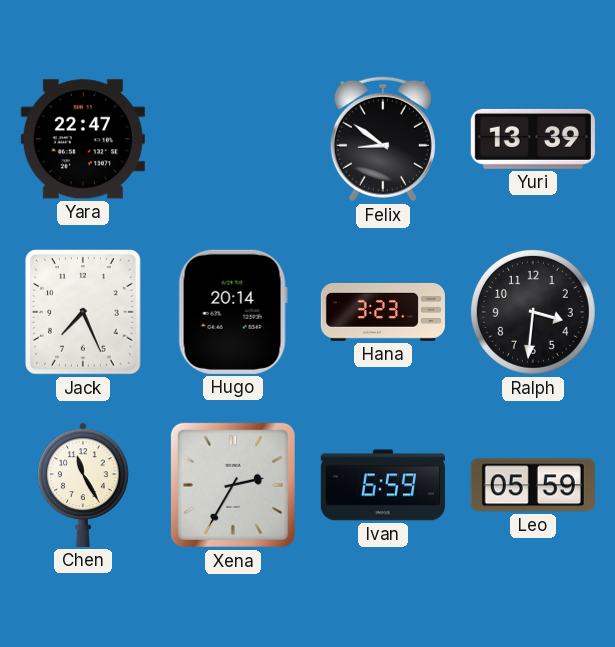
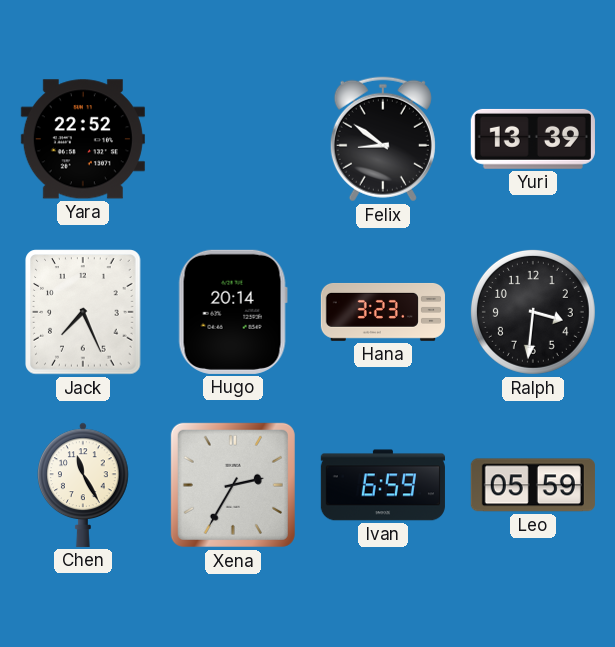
Yara: 22:47 -> 22:52
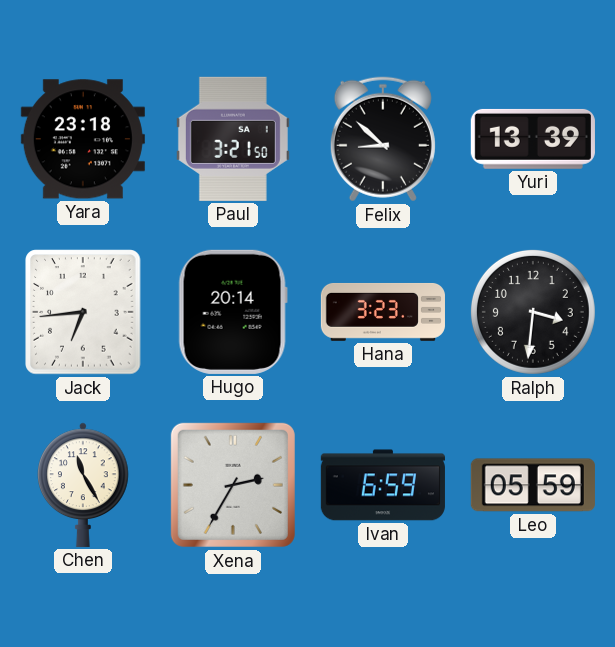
Yara: 22:52 -> 23:18
Paul: none -> 3:21
Felix: 8:51 -> 8:52
Jack: 7:26 -> 6:44
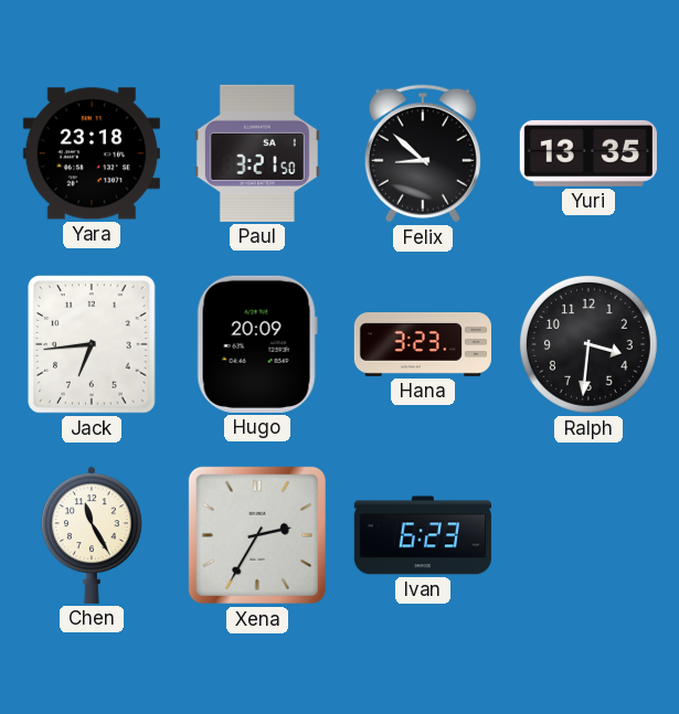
Yuri: 13:39 -> 13:35
Hugo: 20:14 -> 20:09
Ivan: 6:59 -> 6:23
Leo: 05:59 -> none
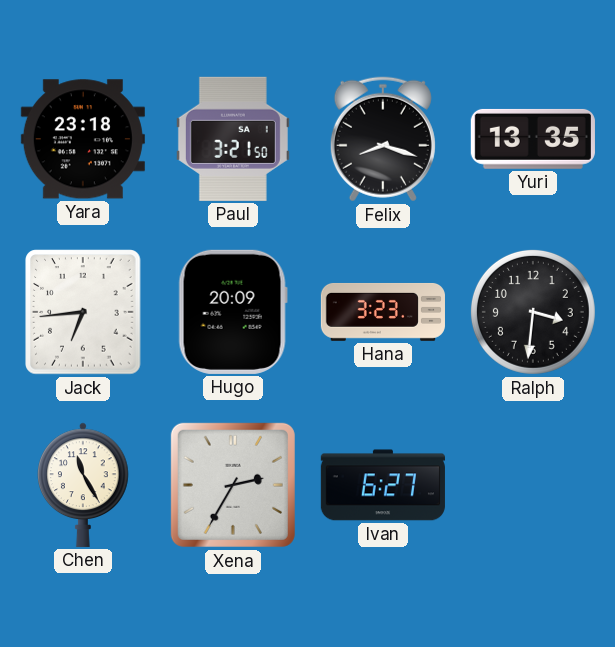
Felix: 8:52 -> 8:18
Ivan: 6:23 -> 6:27
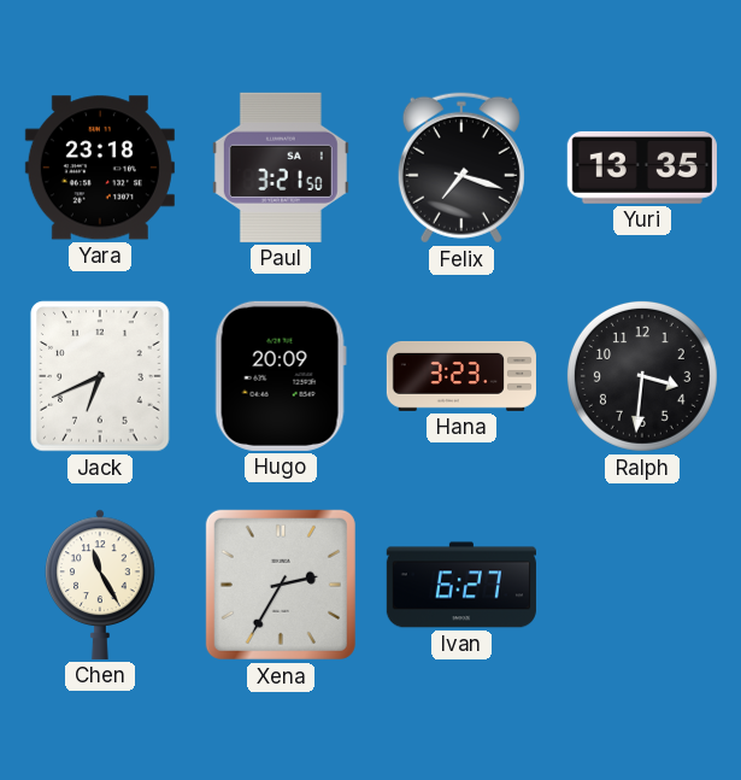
Felix: 8:18 -> 7:18
Jack: 6:44 -> 6:41
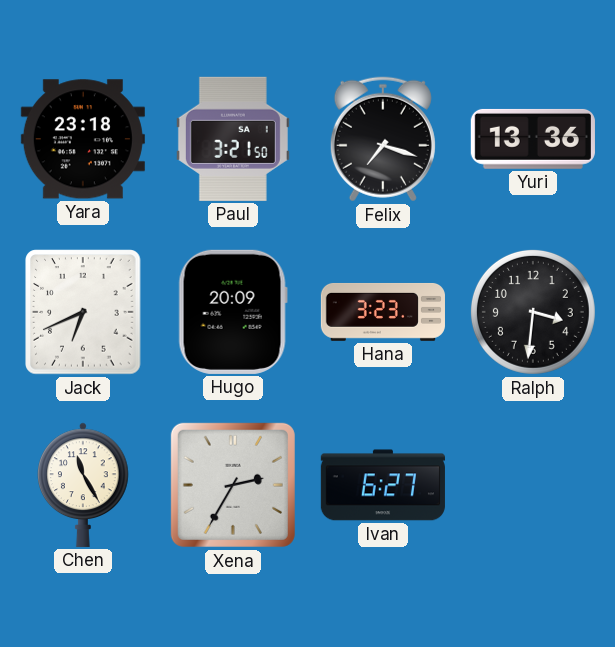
Yuri: 13:35 -> 13:36
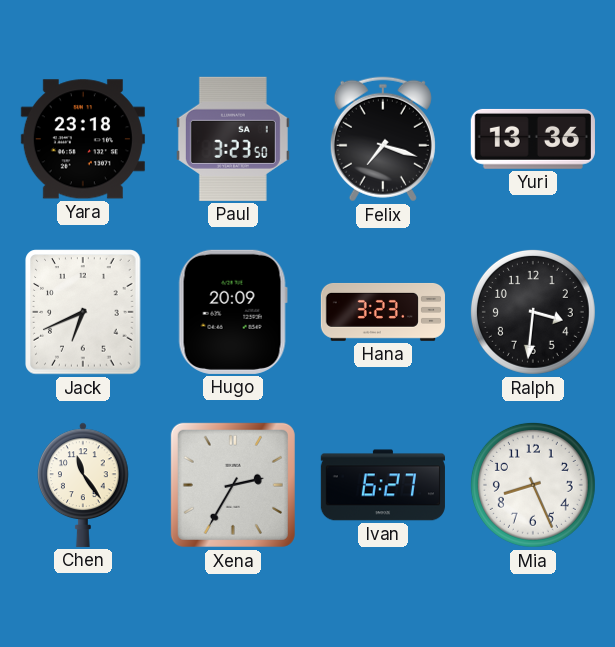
Paul: 3:21 -> 3:23
Chen: 11:25 -> 11:24
Mia: none -> 8:26
